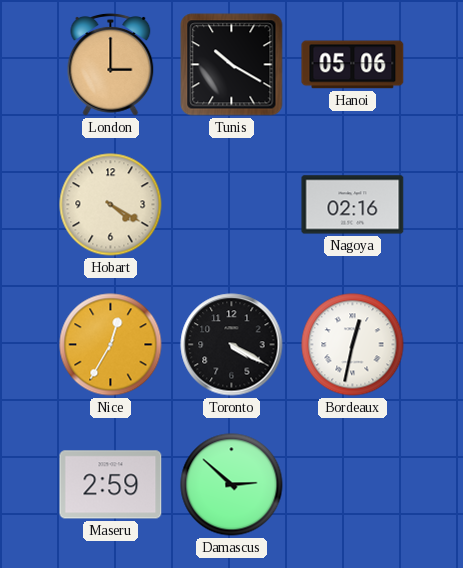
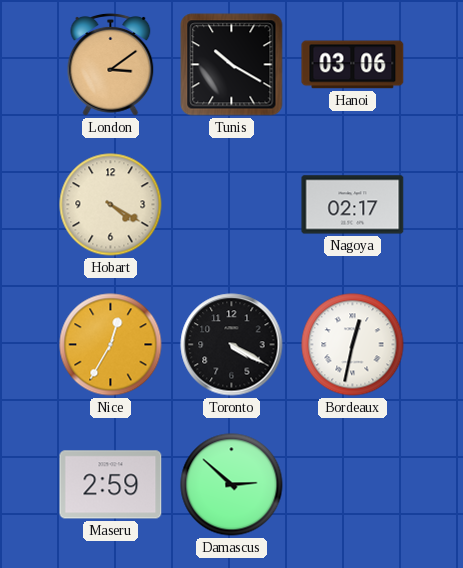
London: 3:00 -> 3:09
Hanoi: 05:06 -> 03:06
Nagoya: 02:16 -> 02:17
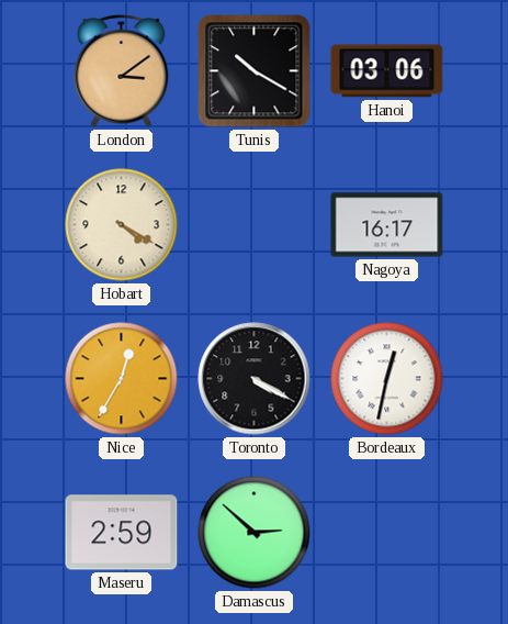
Nagoya: 02:17 -> 16:17
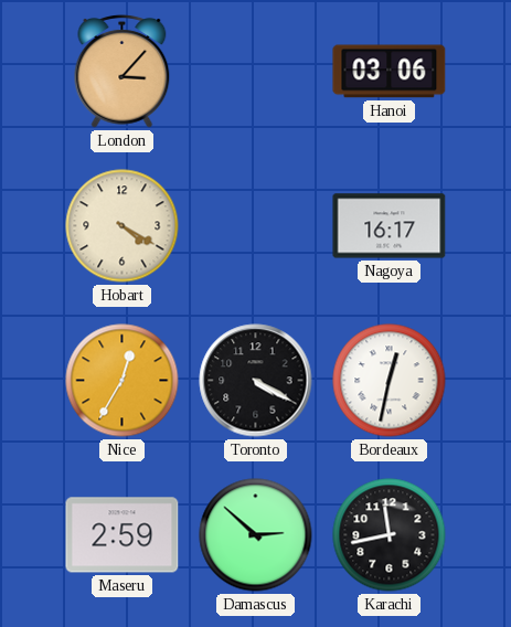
London: 3:09 -> 3:07
Tunis: 10:20 -> none
Karachi: none -> 11:43
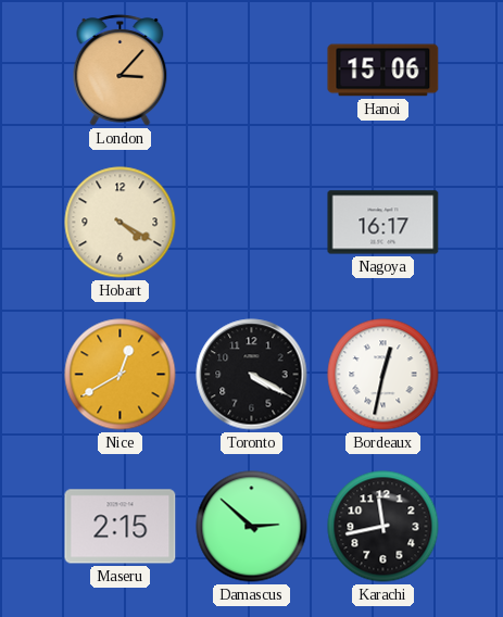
Hanoi: 03:06 -> 15:06
Nice: 12:35 -> 12:40
Maseru: 2:59 -> 2:15
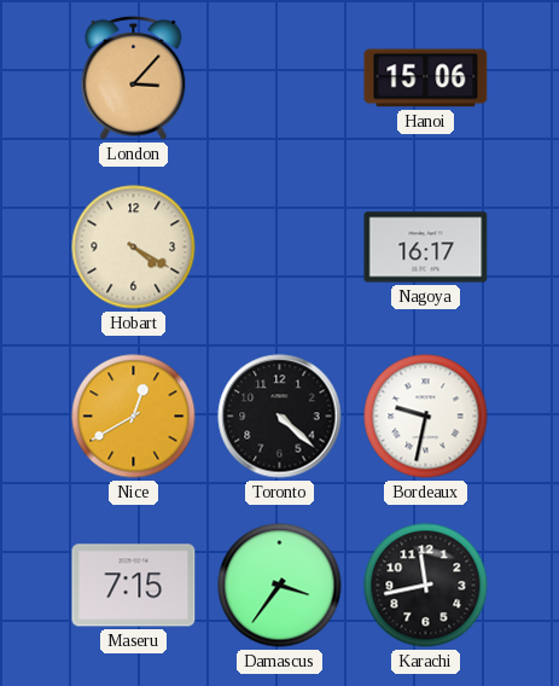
Toronto: 4:20 -> 4:22
Bordeaux: 12:32 -> 9:32
Maseru: 2:15 -> 7:15
Damascus: 2:52 -> 3:36
